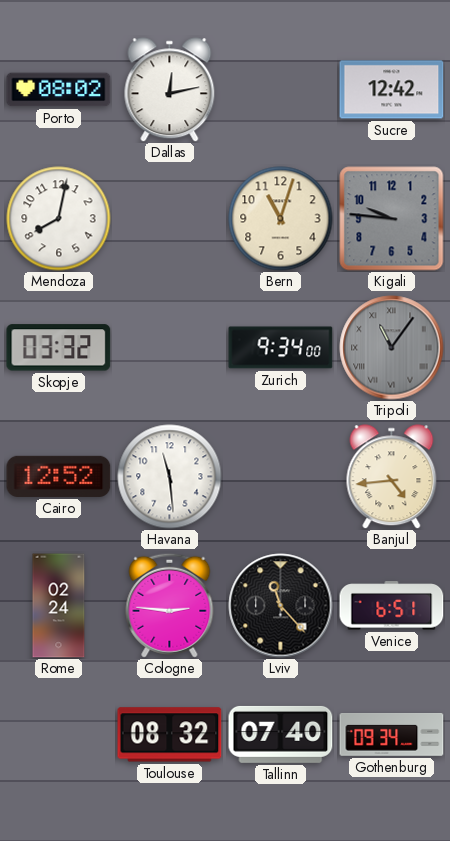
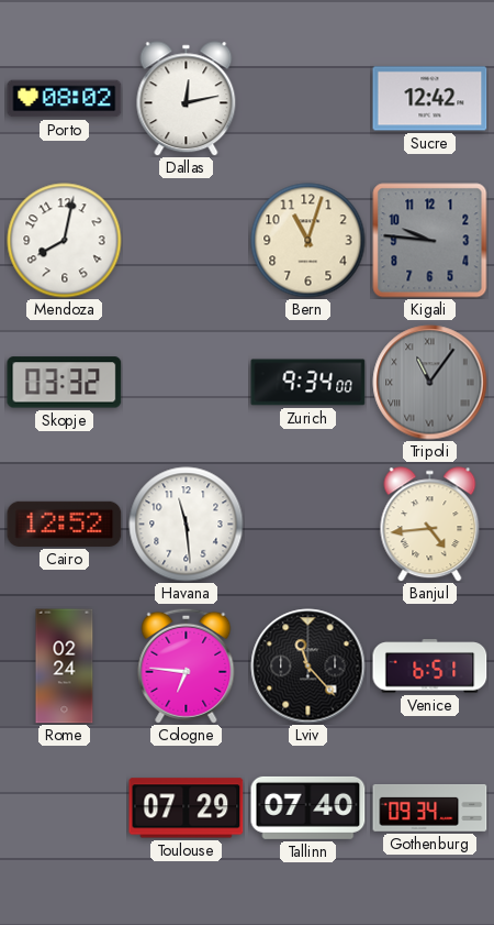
Cologne: 2:46 -> 6:46
Toulouse: 08:32 -> 07:29
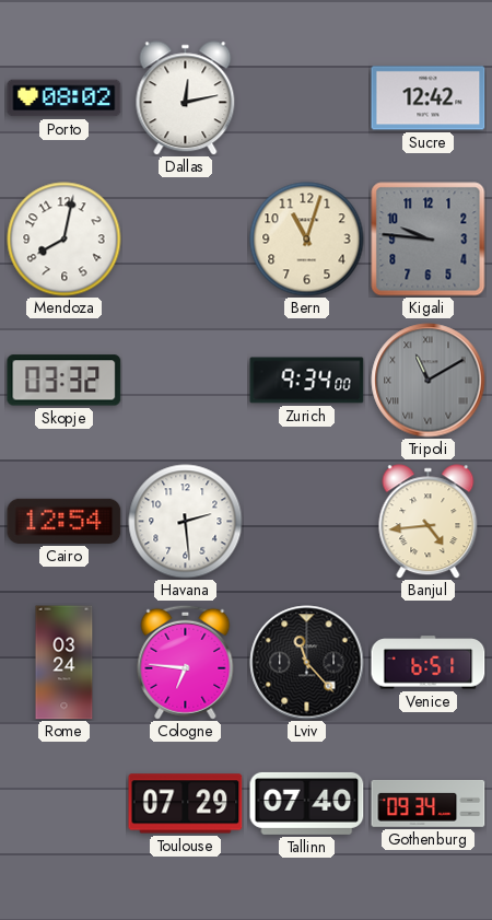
Tripoli: 11:06 -> 11:10
Cairo: 12:52 -> 12:54
Havana: 11:29 -> 2:29
Rome: 02:24 -> 03:24
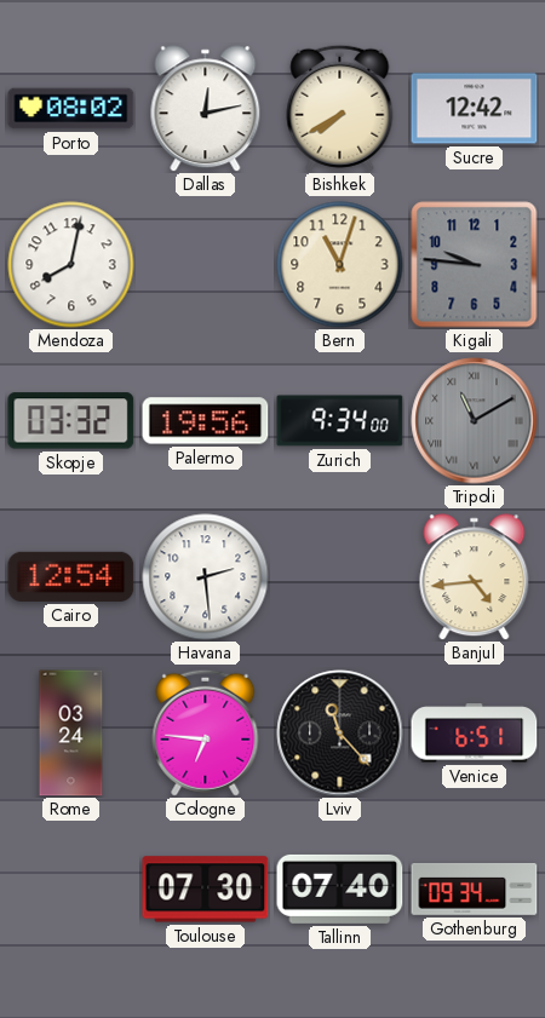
Bishkek: none -> 7:40
Palermo: none -> 19:56
Toulouse: 07:29 -> 07:30
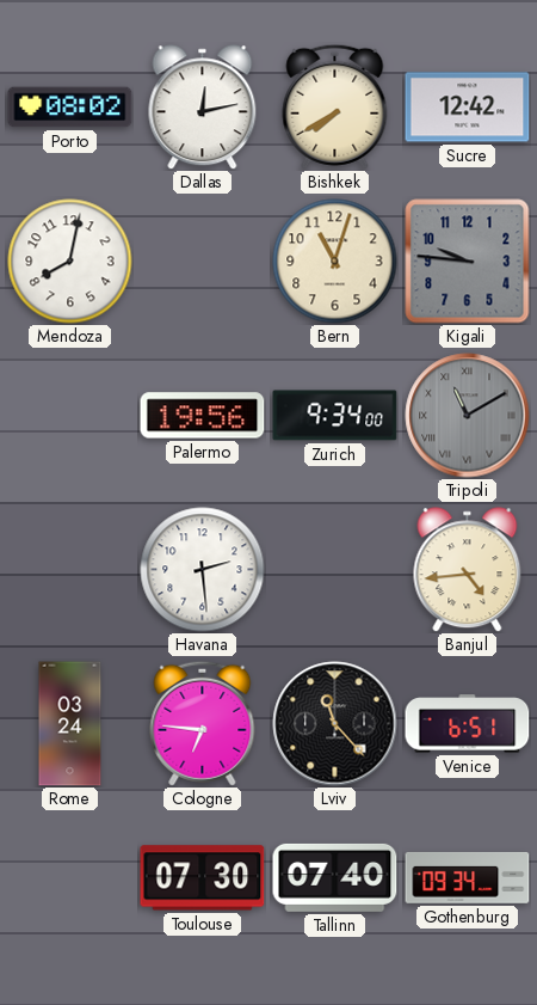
Skopje: 03:32 -> none
Cairo: 12:54 -> none
